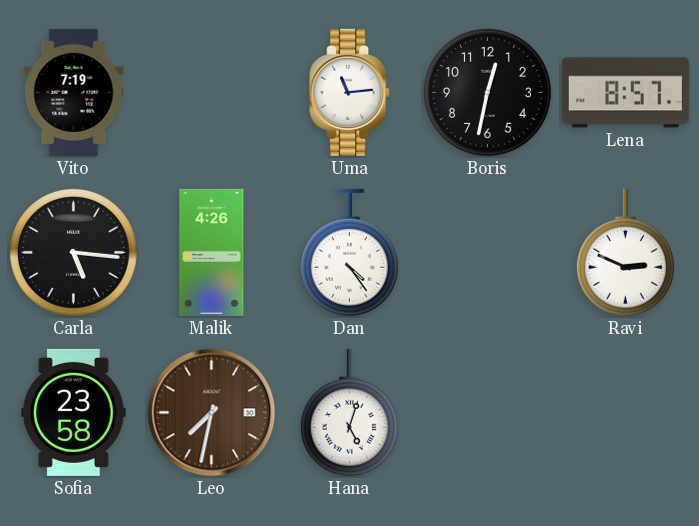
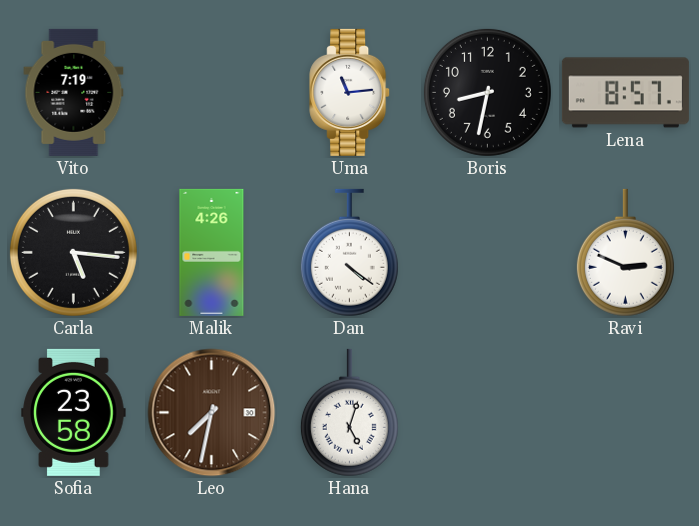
Boris: 12:32 -> 8:32
Dan: 4:24 -> 4:21
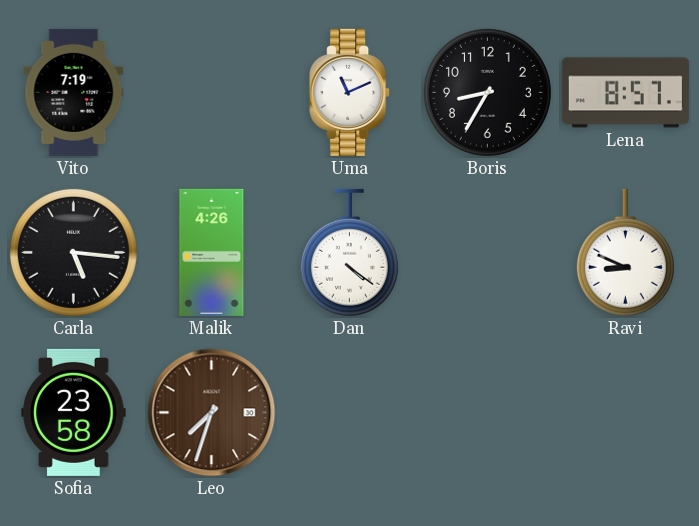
Uma: 11:14 -> 11:11
Boris: 8:32 -> 8:35
Ravi: 2:49 -> 8:49
Leo: 7:32 -> 7:33
Hana: 5:03 -> none
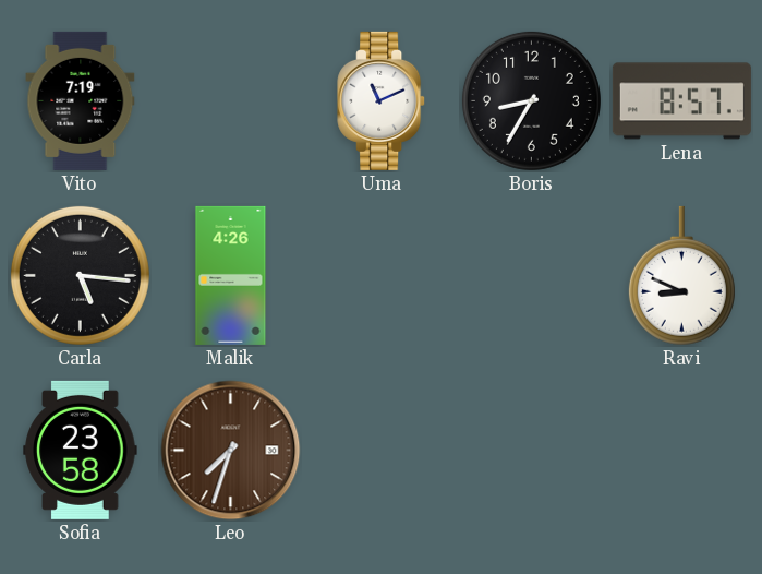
Dan: 4:21 -> none
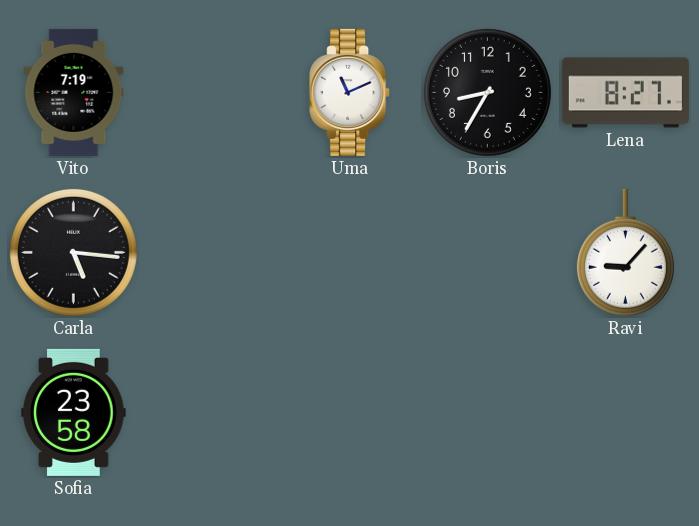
Lena: 8:57 -> 8:27
Malik: 4:26 -> none
Ravi: 8:49 -> 9:07
Leo: 7:33 -> none
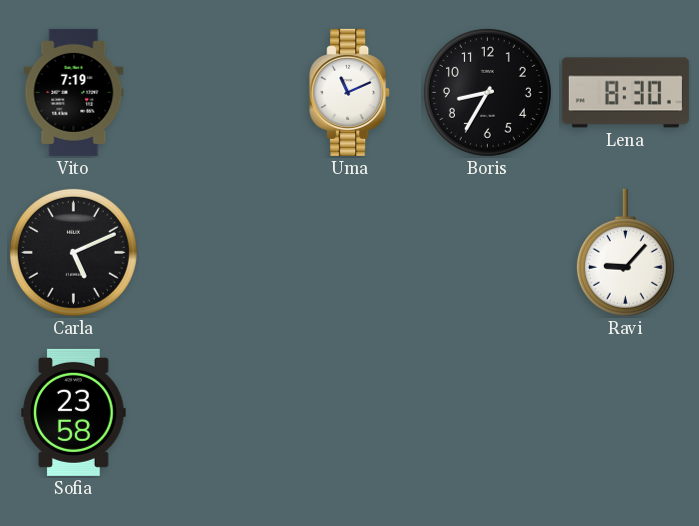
Lena: 8:27 -> 8:30
Carla: 5:16 -> 5:11
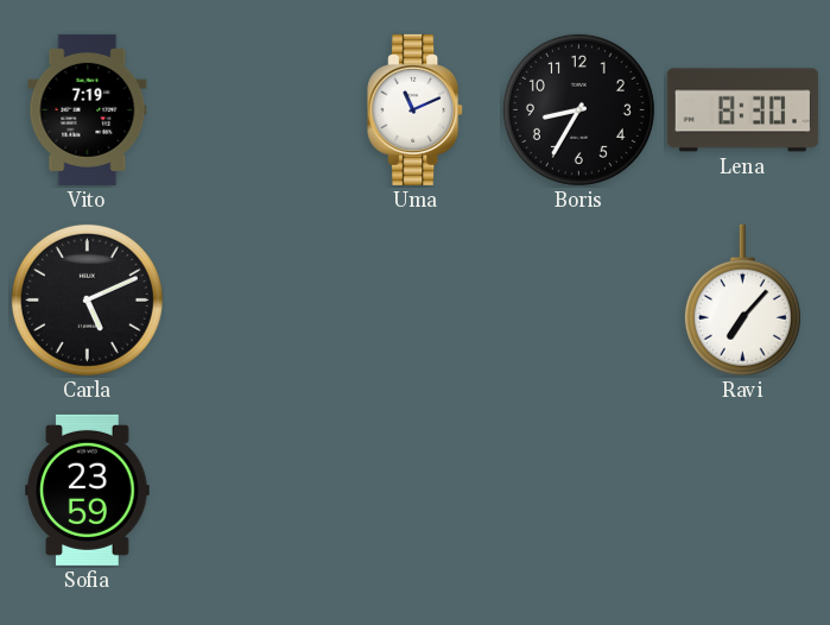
Ravi: 9:07 -> 7:07
Sofia: 23:58 -> 23:59
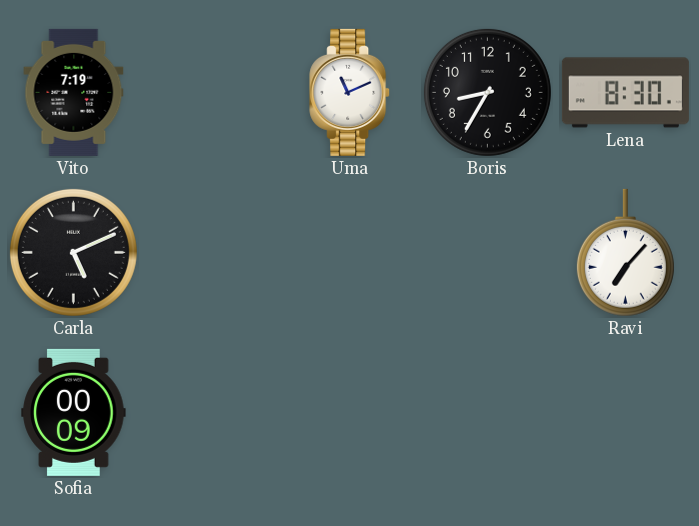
Sofia: 23:59 -> 00:09
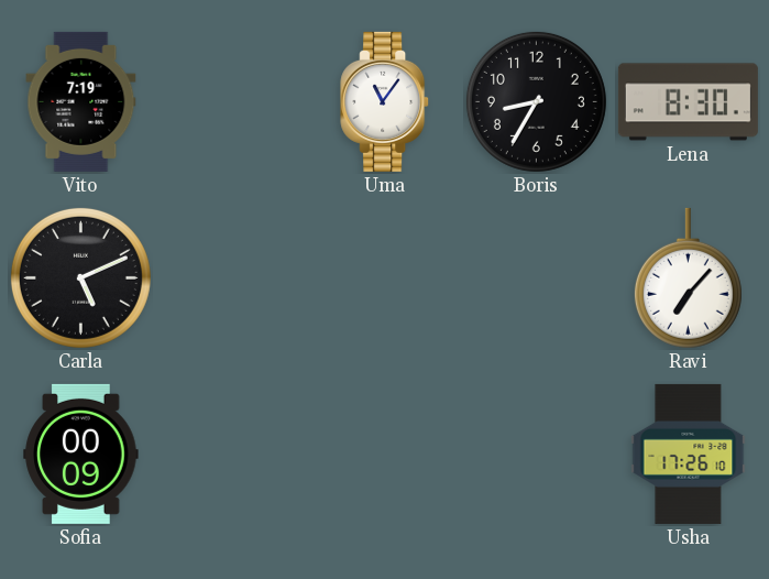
Uma: 11:11 -> 11:06
Usha: none -> 17:26
